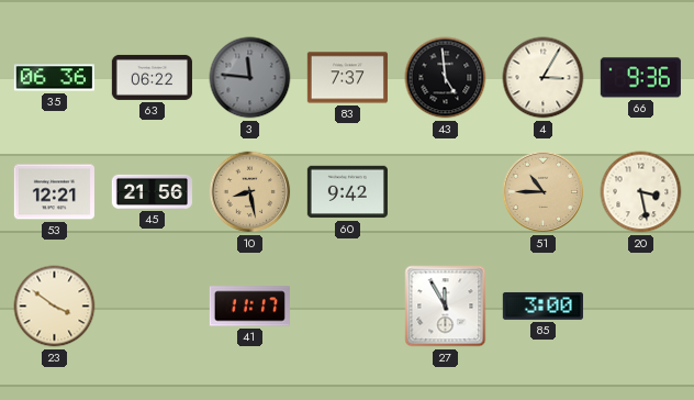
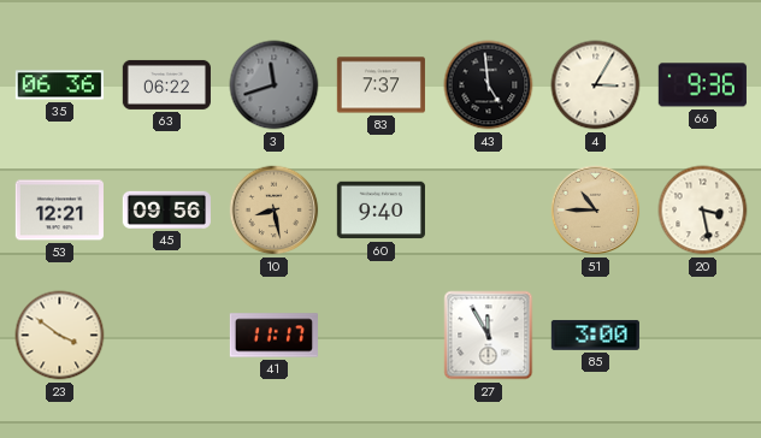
3: 11:46 -> 11:42
45: 21:56 -> 09:56
60: 9:42 -> 9:40
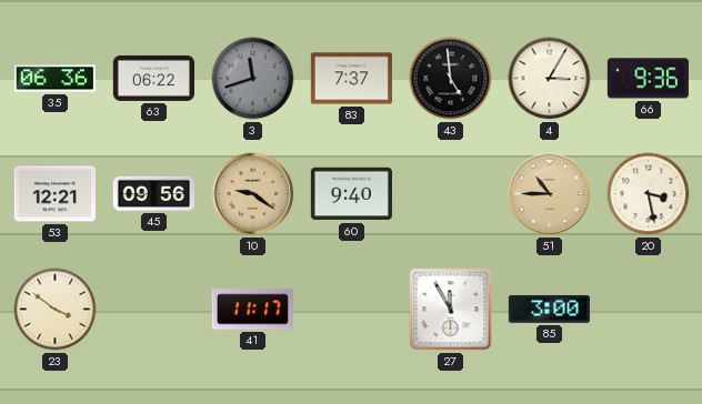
10: 8:28 -> 9:21
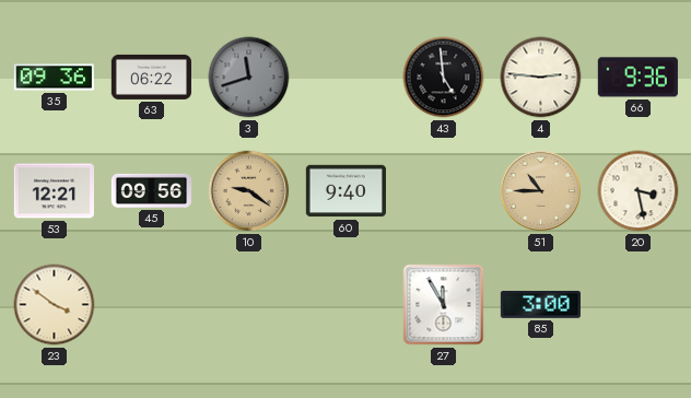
35: 06:36 -> 09:36
83: 7:37 -> none
4: 3:05 -> 2:46
41: 11:17 -> none
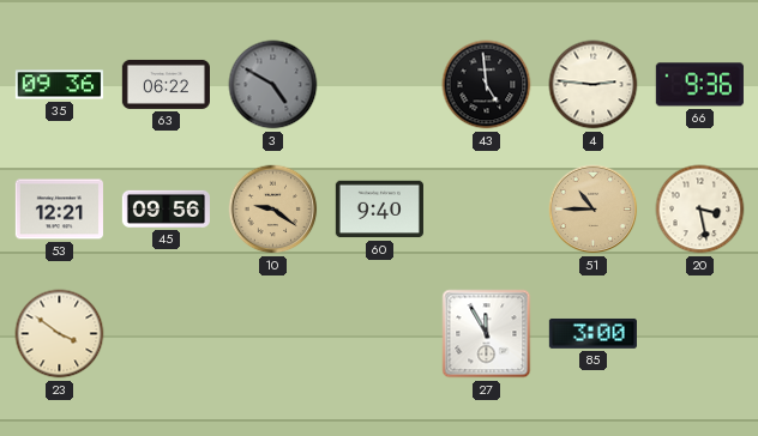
3: 11:42 -> 4:50
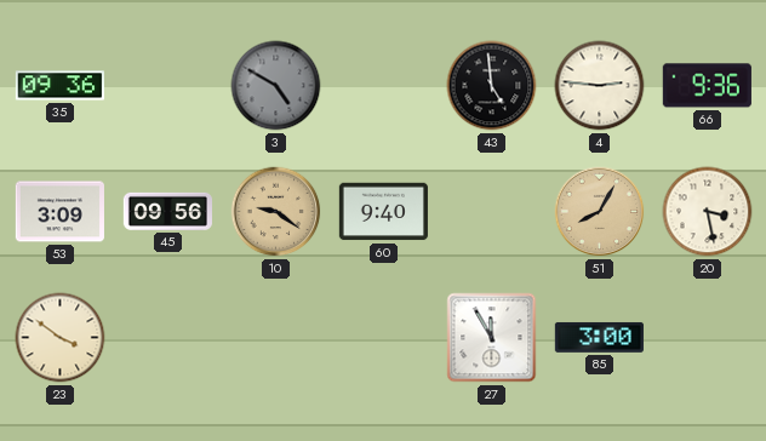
63: 06:22 -> none
53: 12:21 -> 3:09
51: 10:45 -> 8:05
